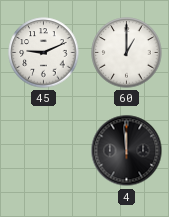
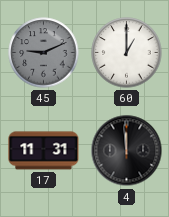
45 dial: white -> grey
17: none -> 11:31
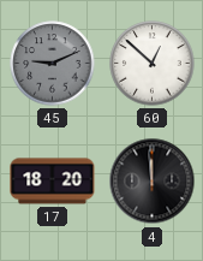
60: 1:00 -> 12:52
17: 11:31 -> 18:20
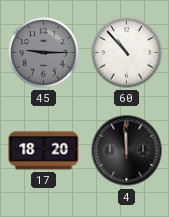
45: 9:11 -> 9:15
60: 12:52 -> 10:53
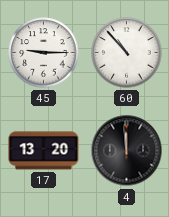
45 dial: grey -> white
17: 18:20 -> 13:20
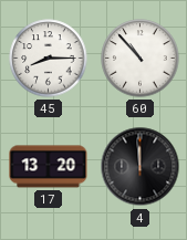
45: 9:15 -> 8:15
